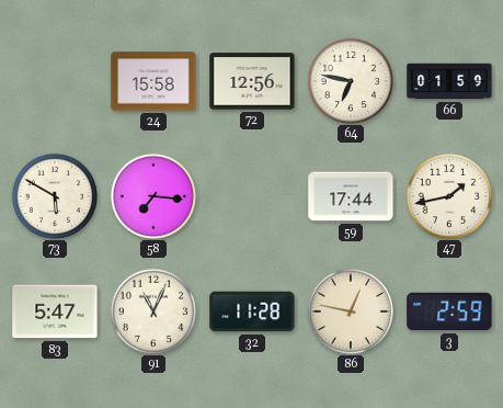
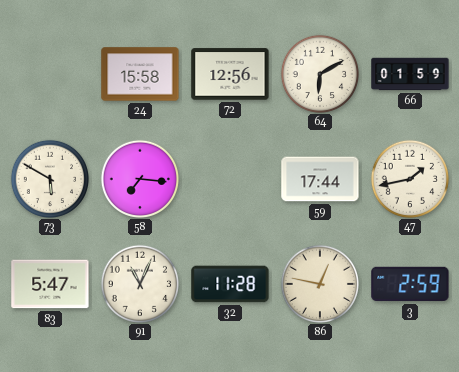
64: 6:47 -> 6:10
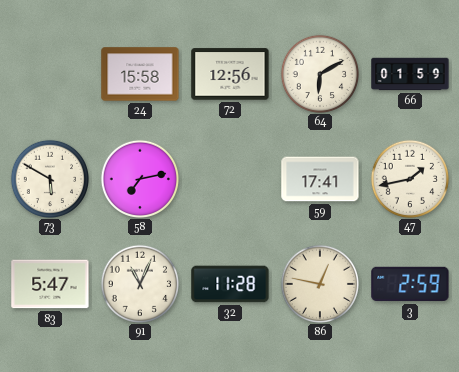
58: 7:16 -> 7:13
59: 17:44 -> 17:41
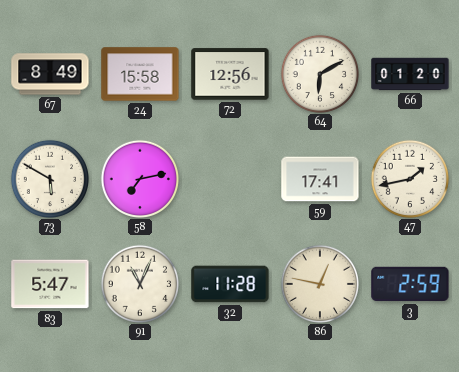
67: none -> 8:49
66: 01:59 -> 01:20
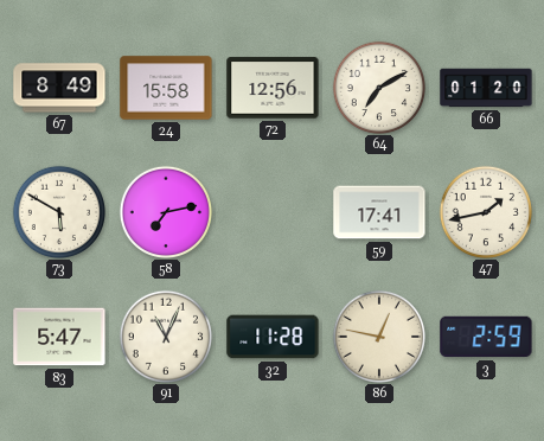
64: 6:10 -> 7:10
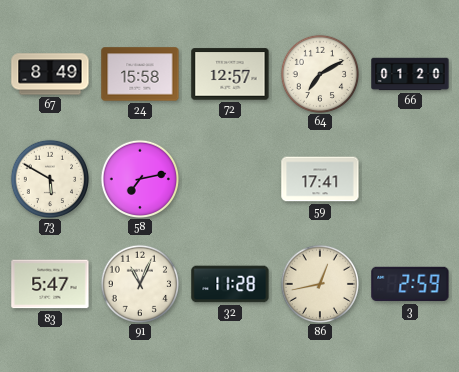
72: 12:56 -> 12:57
47: 1:43 -> none
86: 12:47 -> 12:43
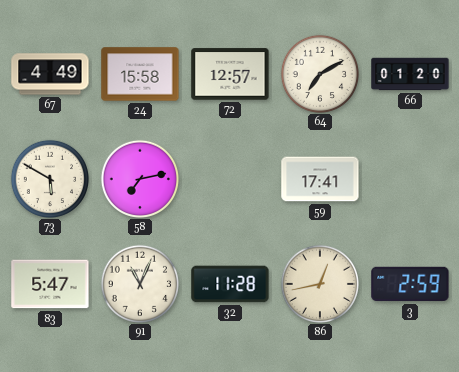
67: 8:49 -> 4:49
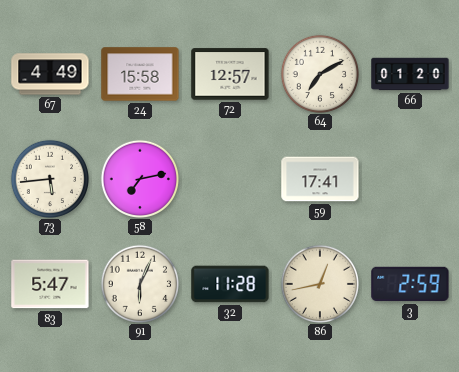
73: 5:50 -> 5:44
91: 11:04 -> 6:04
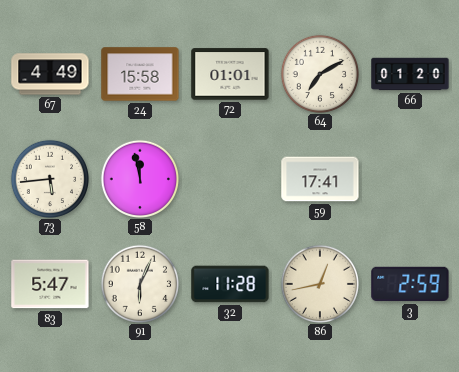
72: 12:57 -> 01:01
58: 7:13 -> 11:58
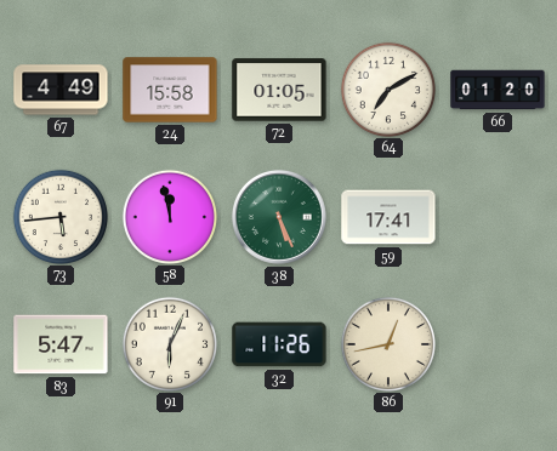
72: 01:01 -> 01:05
38: none -> 5:26
32: 11:28 -> 11:26
3: 2:59 -> none
